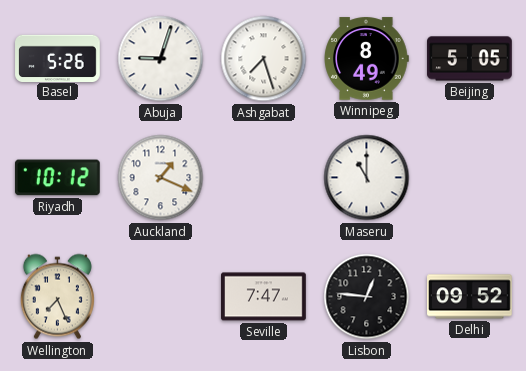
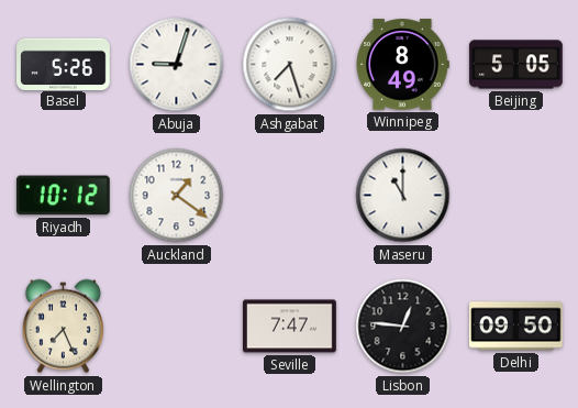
Auckland: 1:19 -> 1:21
Delhi: 09:52 -> 09:50
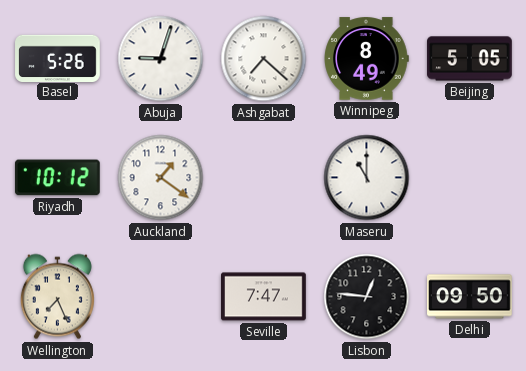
Ashgabat: 7:27 -> 7:22
